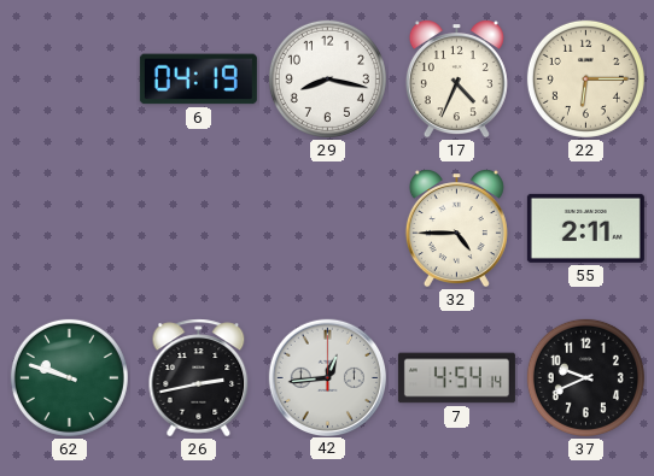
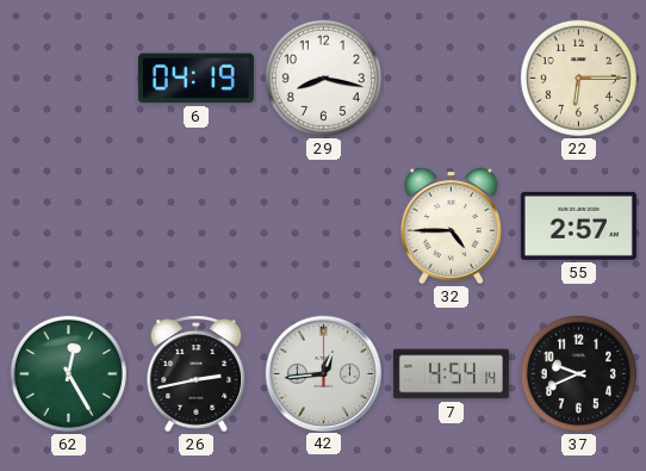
17: 4:34 -> none
55: 2:11 -> 2:57
62: 9:48 -> 12:25
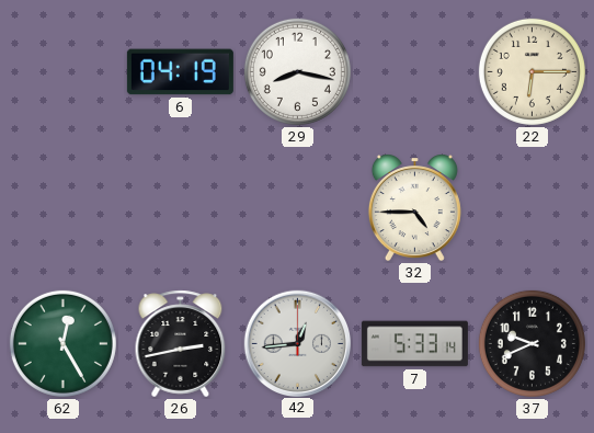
55: 2:57 -> none
7: 4:54 -> 5:33
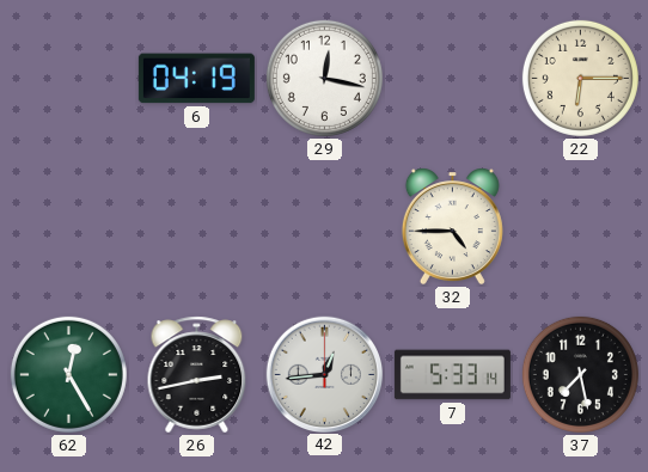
29: 8:17 -> 12:17
37: 9:41 -> 7:28
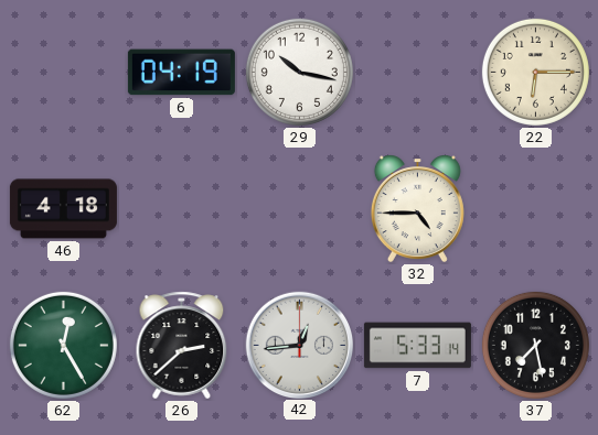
29: 12:17 -> 10:17
46: none -> 4:18
26: 2:43 -> 2:38
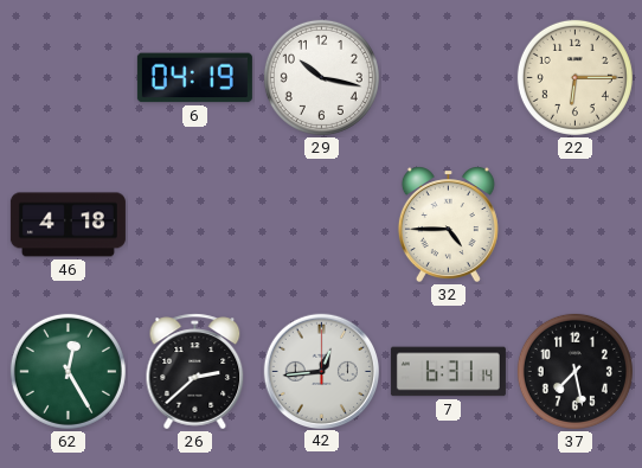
7: 5:33 -> 6:31
